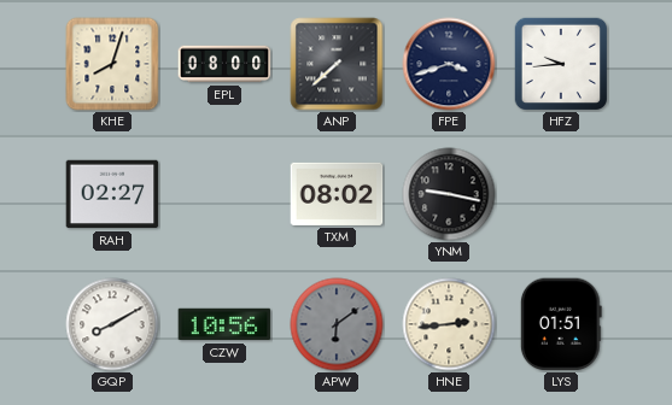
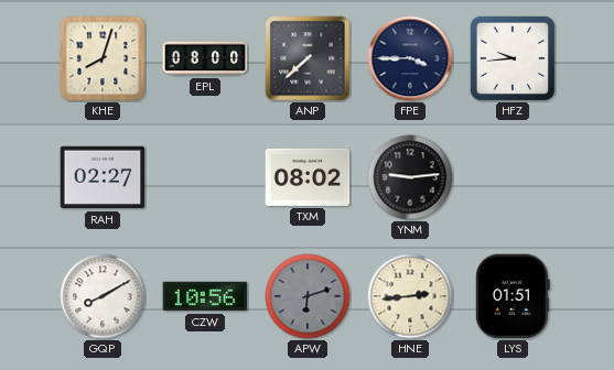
FPE: 3:42 -> 3:45
YNM: 9:17 -> 9:14
APW: 6:09 -> 6:12
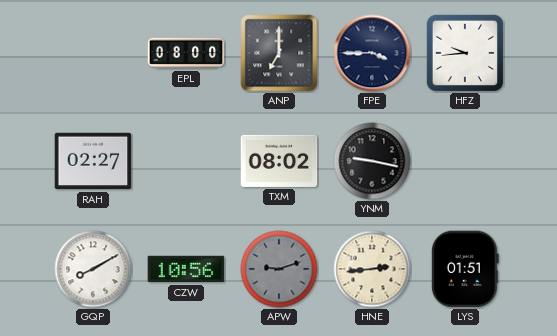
KHE: 8:03 -> none
ANP: 7:38 -> 7:00
YNM: 9:14 -> 9:17
APW: 6:12 -> 9:12
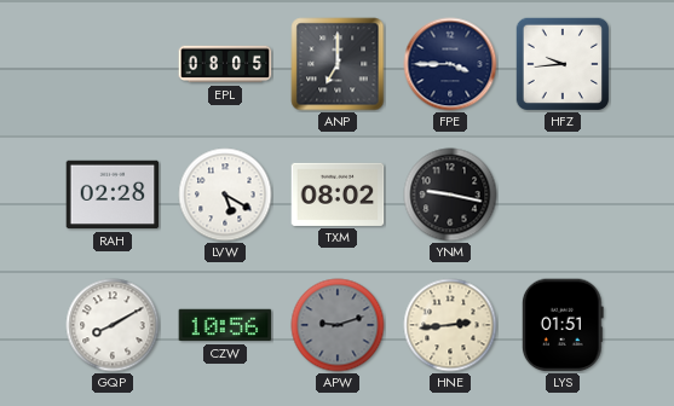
EPL: 08:00 -> 08:05
RAH: 02:27 -> 02:28
LVW: none -> 5:20
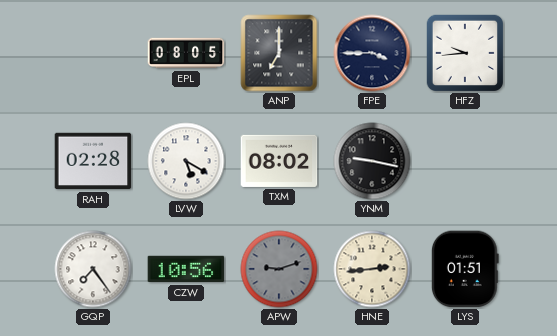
GQP: 8:10 -> 7:24
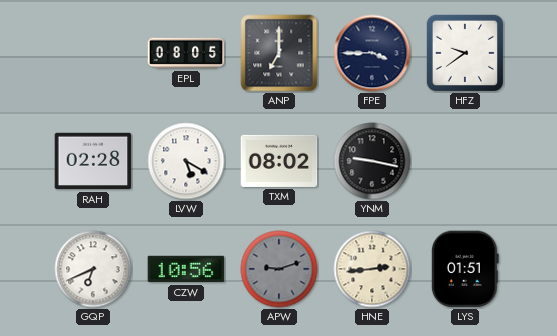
HFZ: 9:44 -> 9:39
GQP: 7:24 -> 6:41
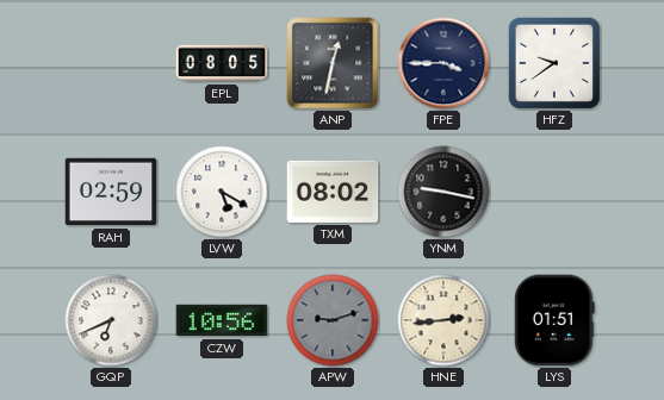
ANP: 7:00 -> 12:32
RAH: 02:28 -> 02:59
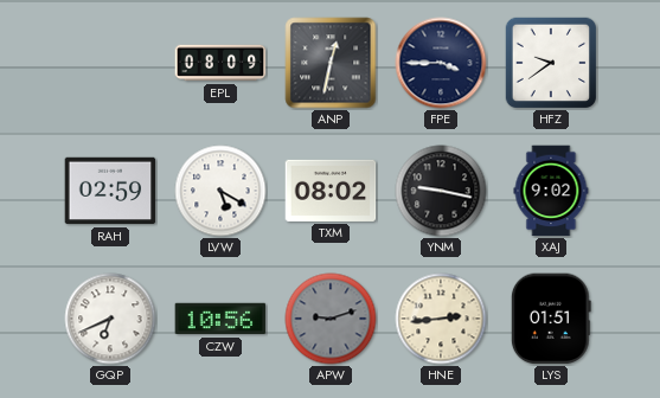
EPL: 08:05 -> 08:09
XAJ: none -> 9:02
